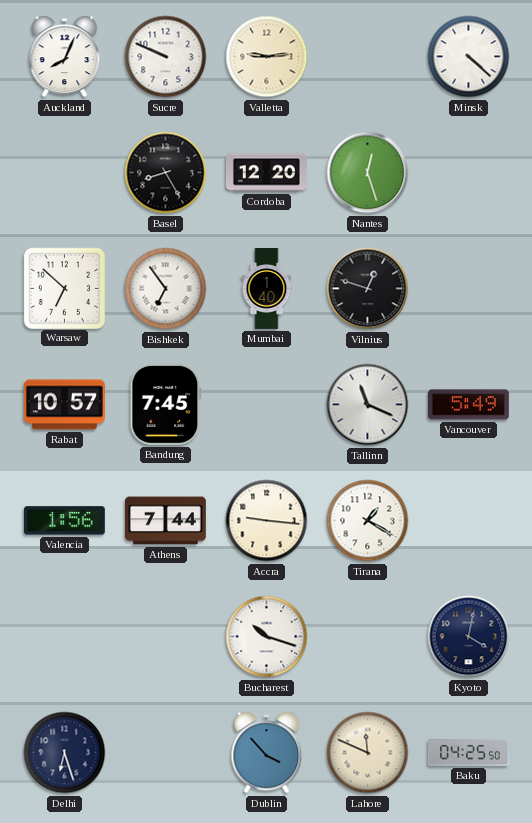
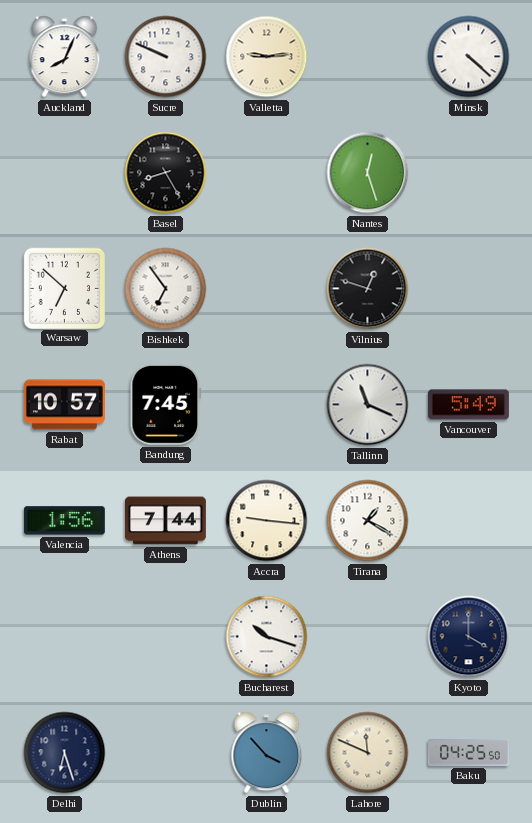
Cordoba: 12:20 -> none
Mumbai: 1:40 -> none
Kyoto: 4:02 -> 4:00
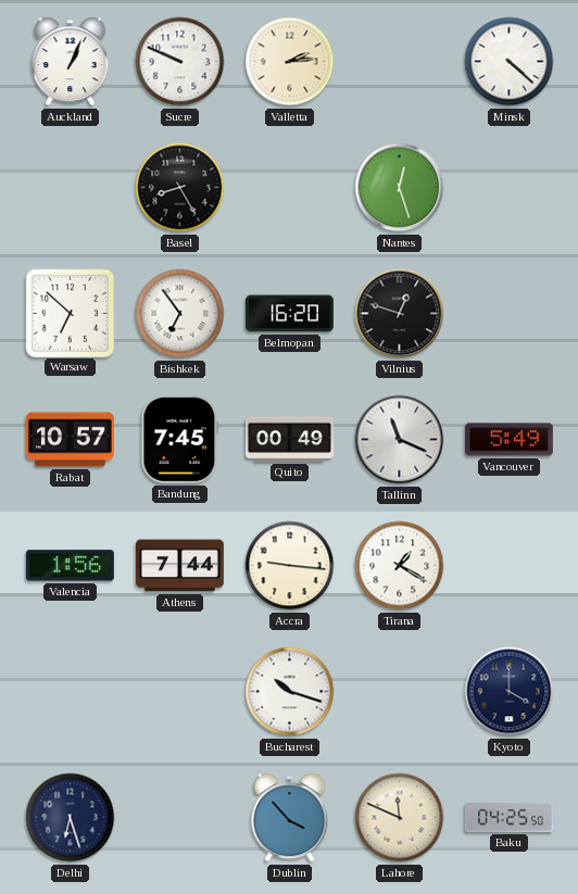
Auckland: 8:04 -> 1:04
Valletta: 9:14 -> 2:14
Belmopan: none -> 16:20
Quito: none -> 00:49
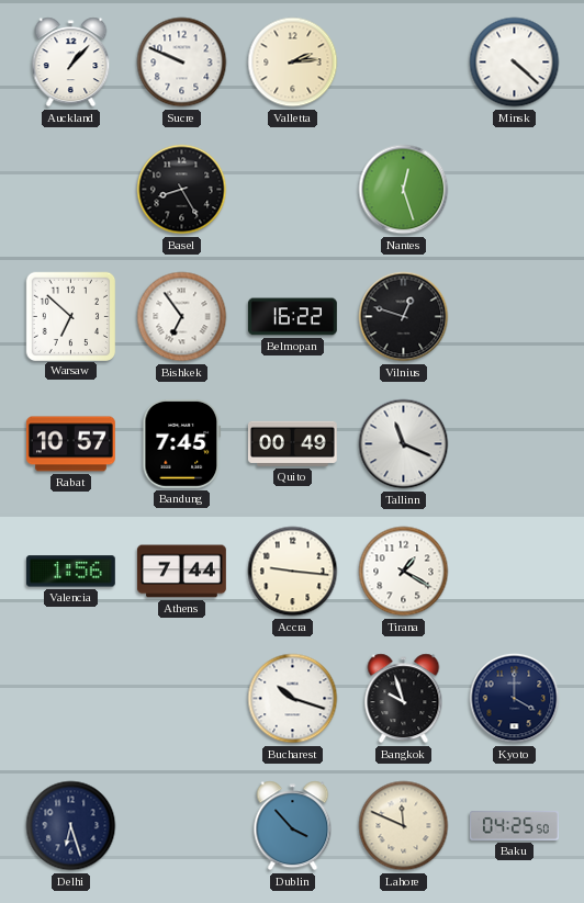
Auckland: 1:04 -> 1:07
Belmopan: 16:20 -> 16:22
Vancouver: 5:49 -> none
Bangkok: none -> 9:57
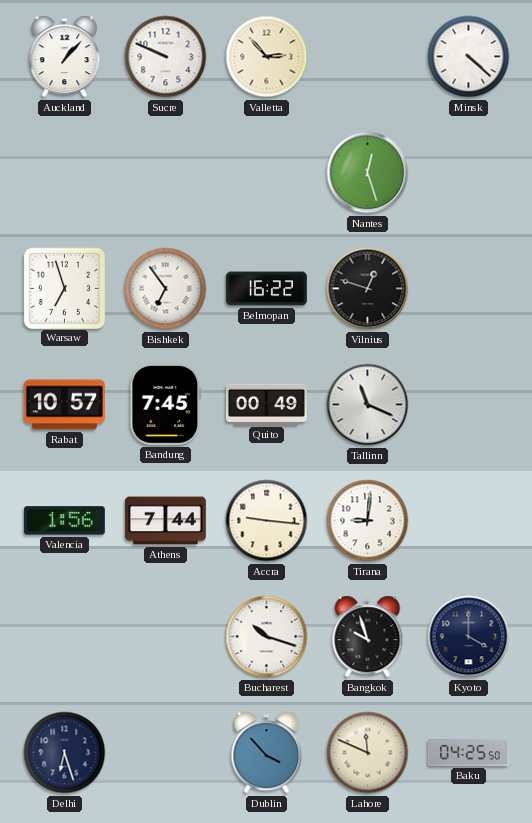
Valletta: 2:14 -> 2:53
Basel: 8:25 -> none
Warsaw: 6:52 -> 6:57
Tirana: 1:20 -> 9:01
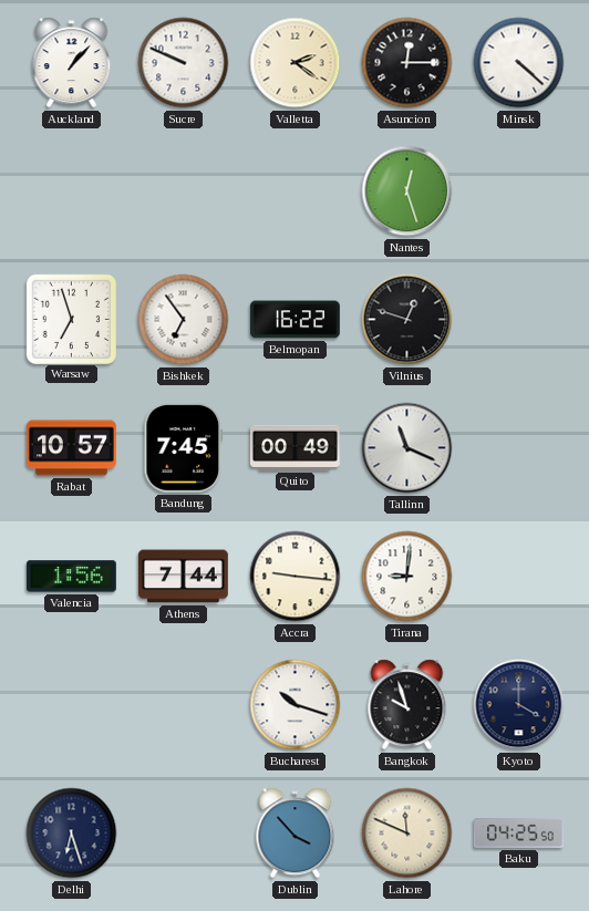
Valletta: 2:53 -> 2:21
Asuncion: none -> 12:15
